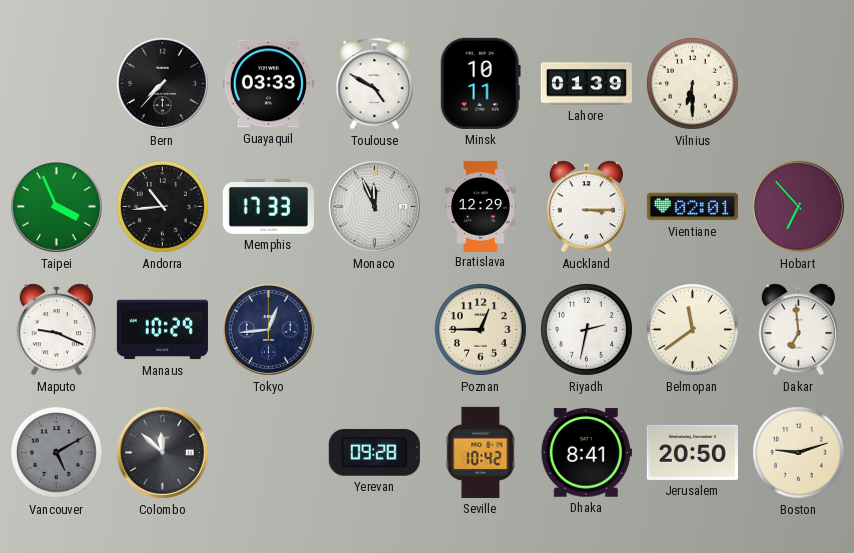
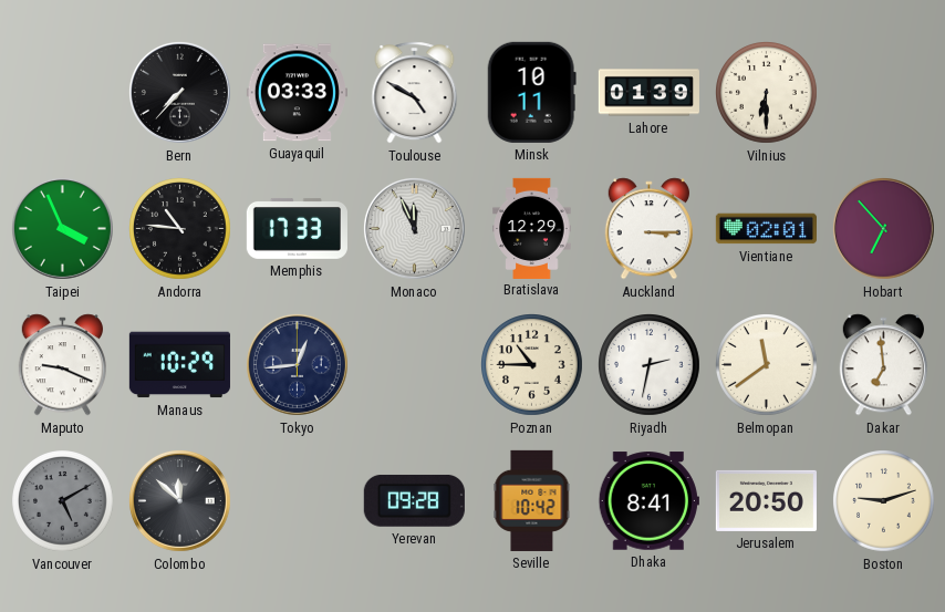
Andorra: 10:44 -> 10:46
Poznan: 12:45 -> 10:45
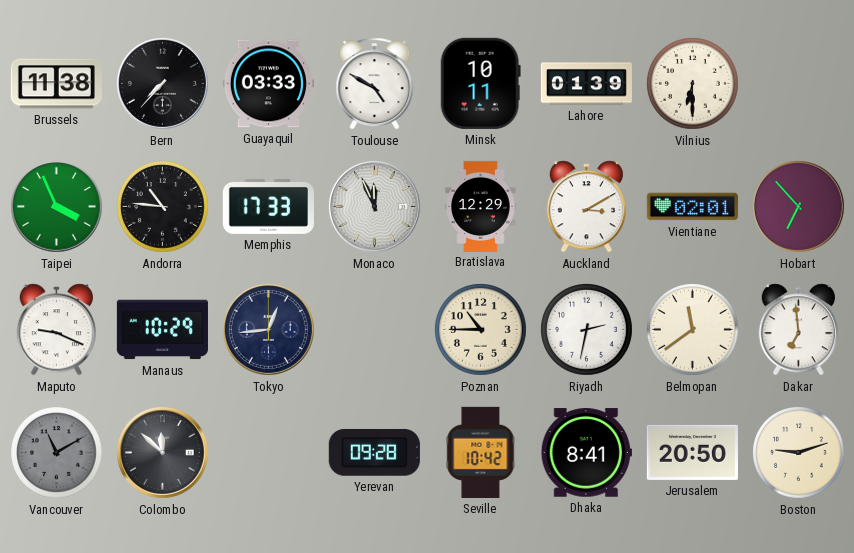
Brussels: none -> 11:38
Auckland: 3:15 -> 3:10
Vancouver: 5:10 -> 11:10
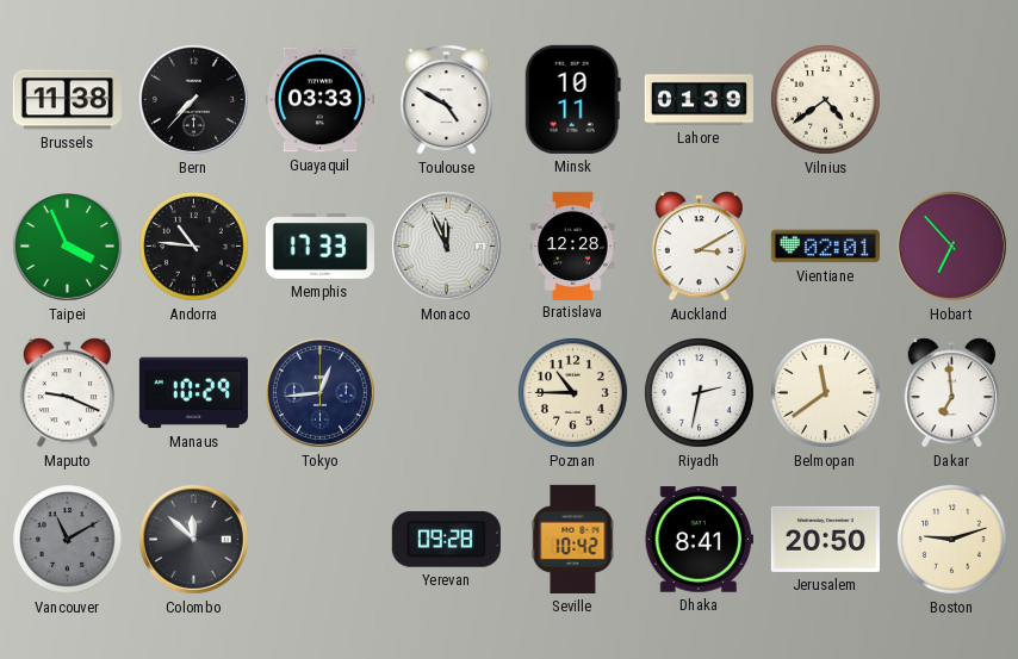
Vilnius: 6:30 -> 4:39
Bratislava: 12:29 -> 12:28
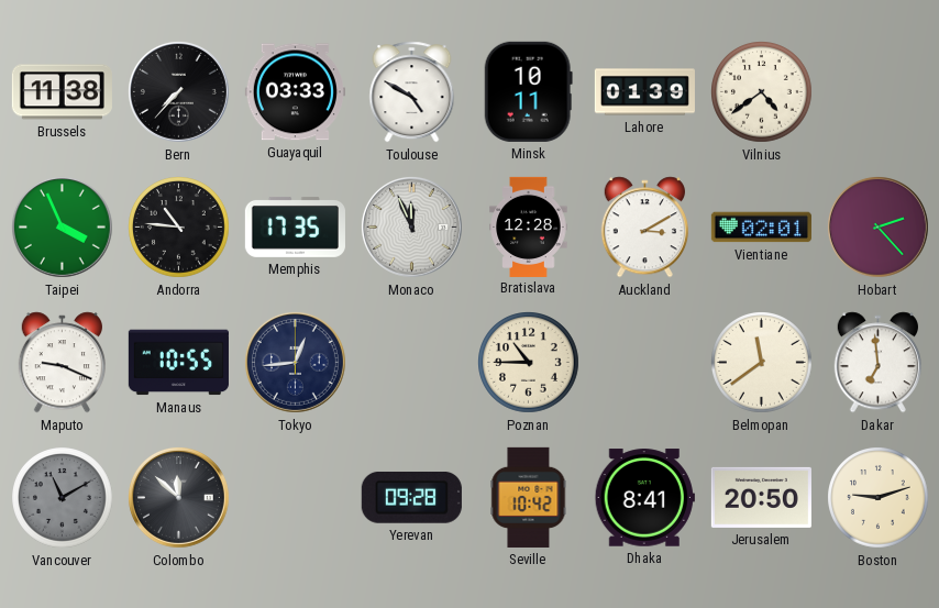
Memphis: 17:33 -> 17:35
Hobart: 6:53 -> 2:23
Manaus: 10:29 -> 10:55
Riyadh: 2:32 -> none
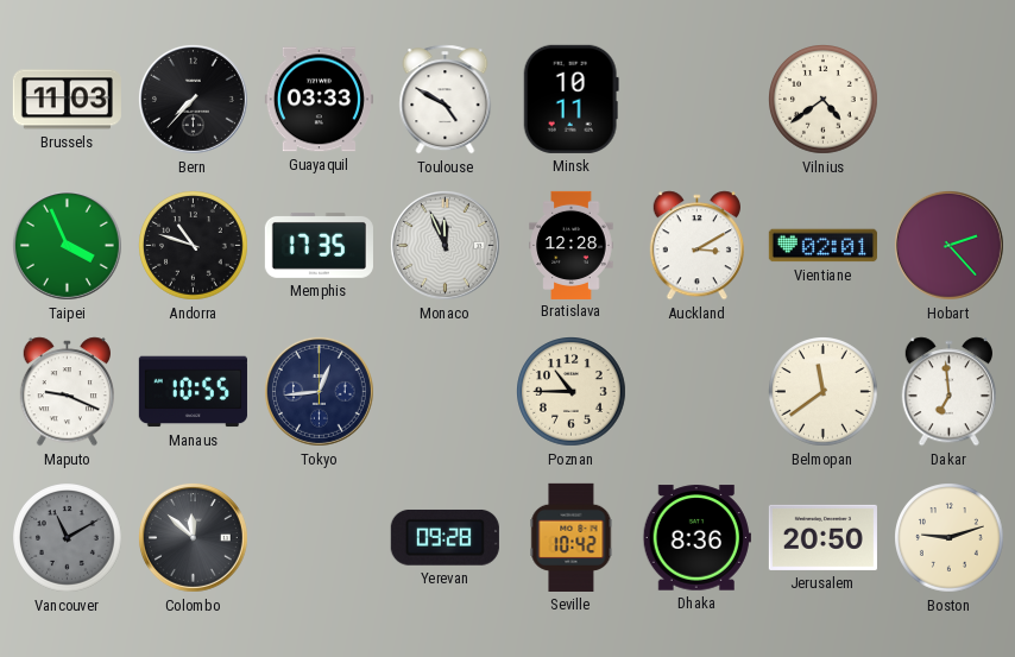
Brussels: 11:38 -> 11:03
Lahore: 01:39 -> none
Andorra: 10:46 -> 10:48
Dhaka: 8:41 -> 8:36
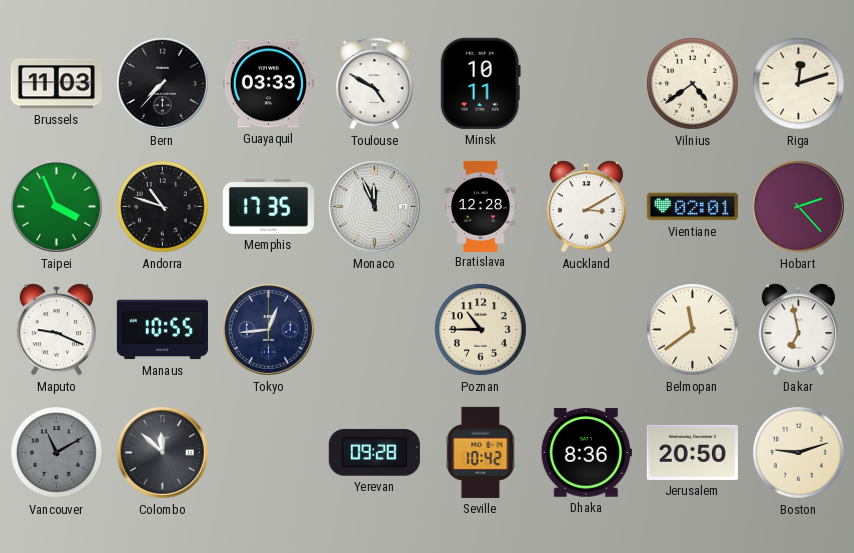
Riga: none -> 12:12
Dakar: 6:59 -> 6:58
